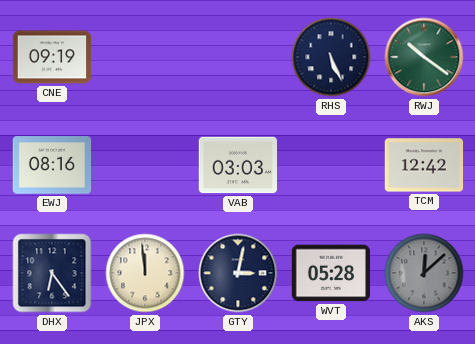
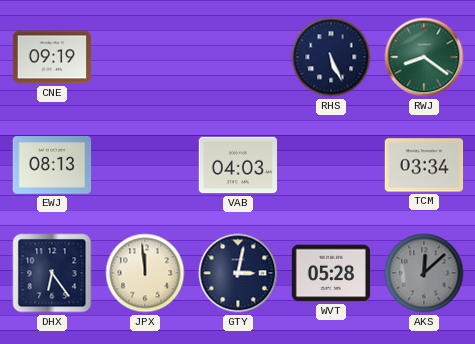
RWJ: 10:21 -> 8:21
EWJ: 08:16 -> 08:13
VAB: 03:03 -> 04:03
TCM: 12:42 -> 03:34
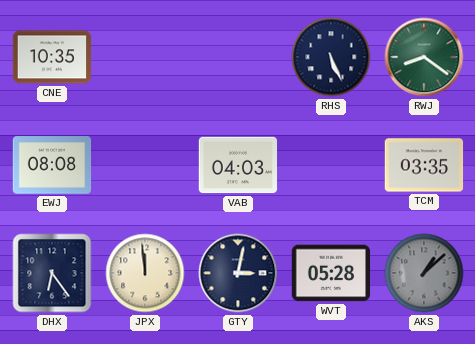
CNE: 09:19 -> 10:35
EWJ: 08:13 -> 08:08
TCM: 03:34 -> 03:35
AKS: 12:08 -> 1:08
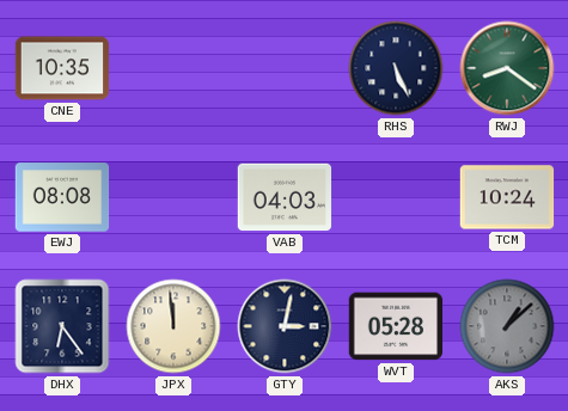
TCM: 03:35 -> 10:24
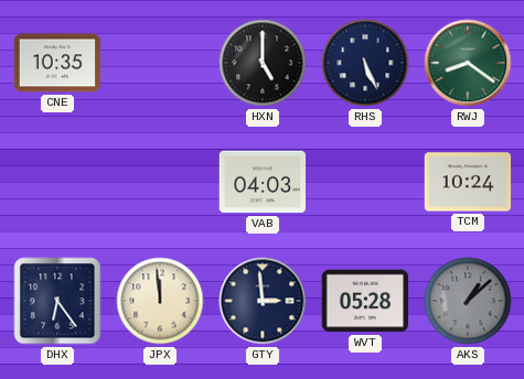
HXN: none -> 5:00
EWJ: 08:08 -> none
GTY: 3:02 -> 2:59
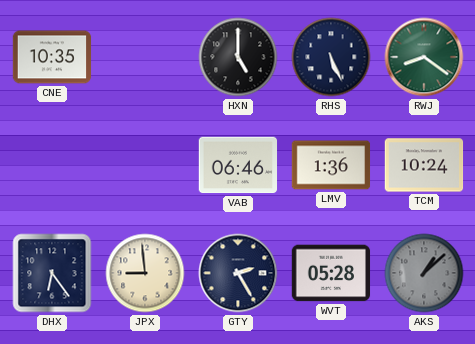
VAB: 04:03 -> 06:46
LMV: none -> 1:36
JPX: 11:59 -> 8:59
GTY: 2:59 -> 2:25
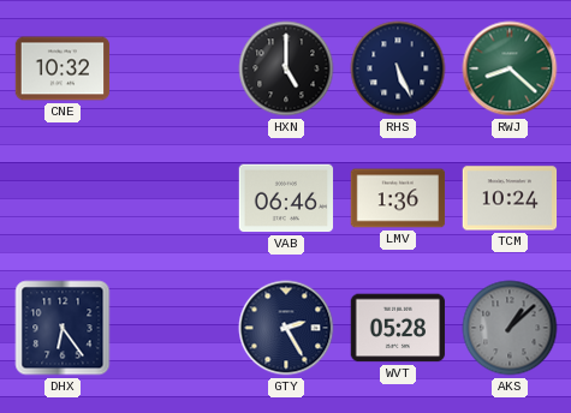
CNE: 10:35 -> 10:32
RWJ: 8:21 -> 8:22
JPX: 8:59 -> none
